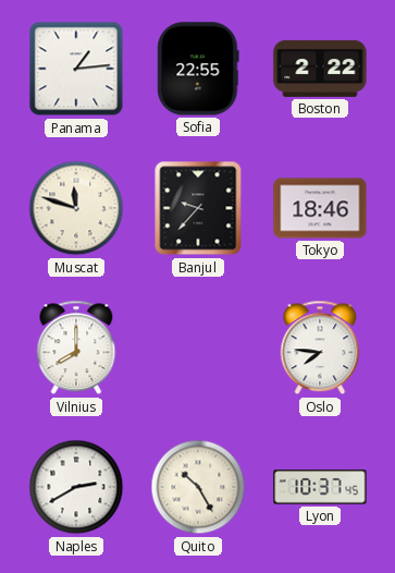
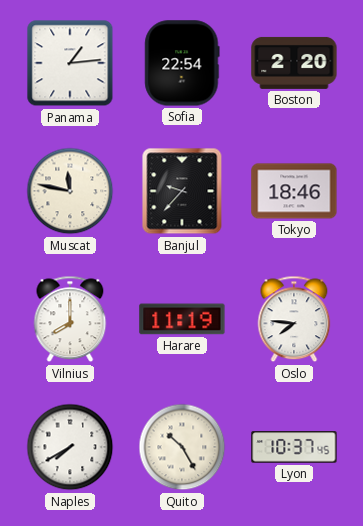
Sofia: 22:55 -> 22:54
Boston: 2:22 -> 2:20
Muscat: 11:48 -> 11:47
Harare: none -> 11:19
Naples: 2:40 -> 7:40
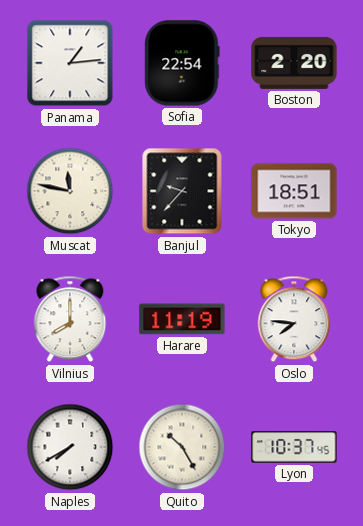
Tokyo: 18:46 -> 18:51
